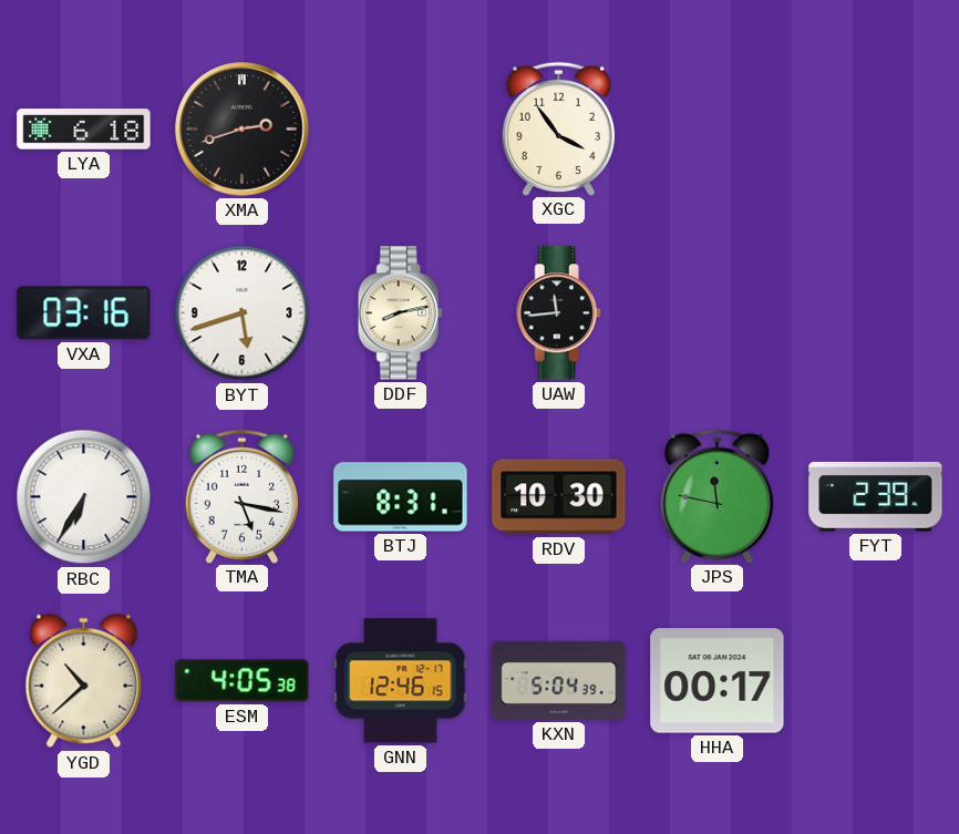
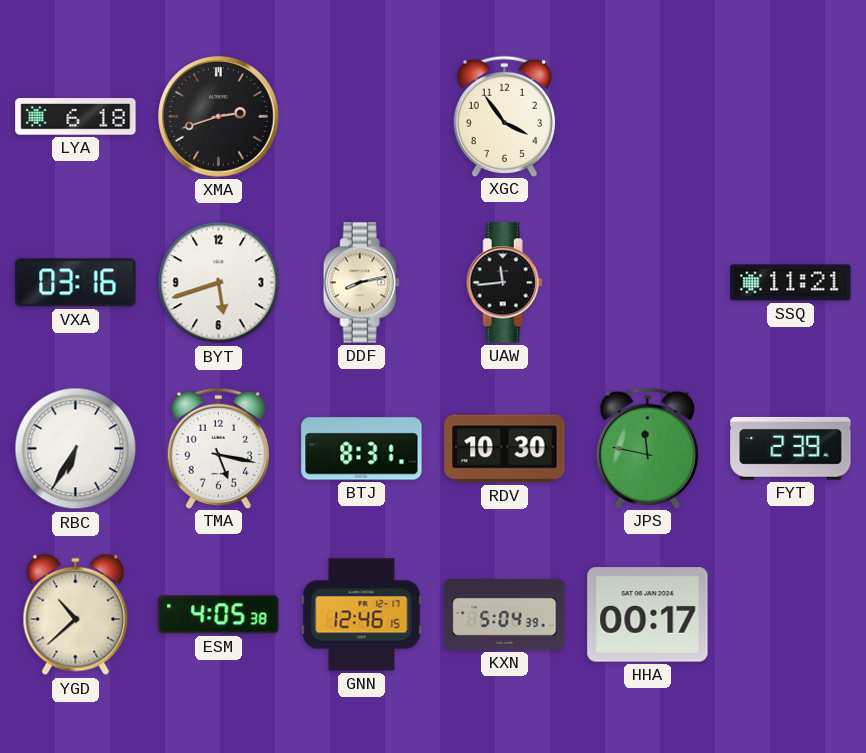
SSQ: none -> 11:21
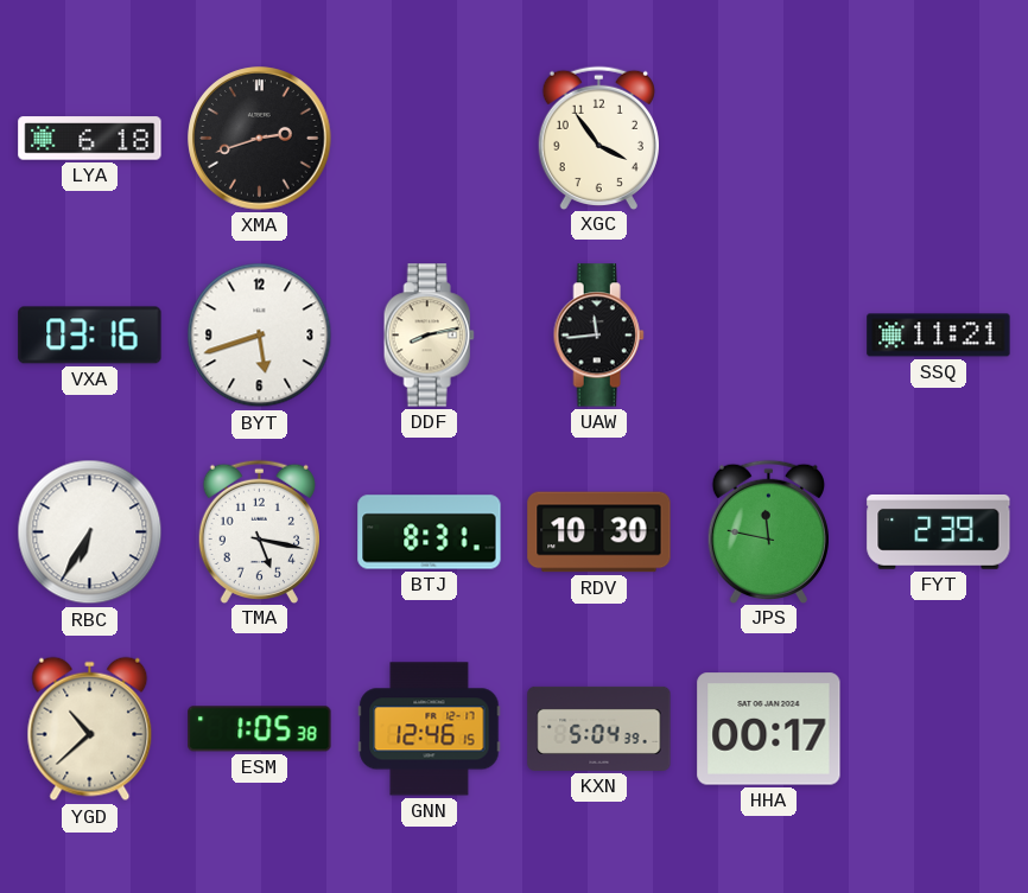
ESM: 4:05 -> 1:05
